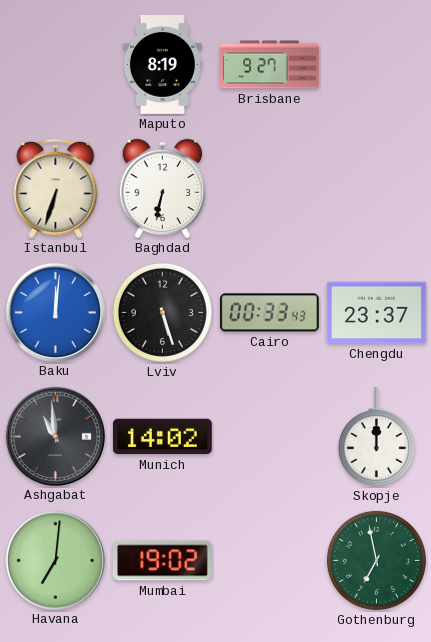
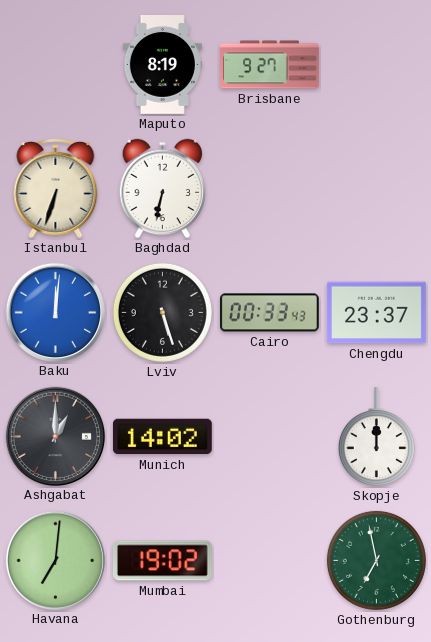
Ashgabat: 10:59 -> 1:00
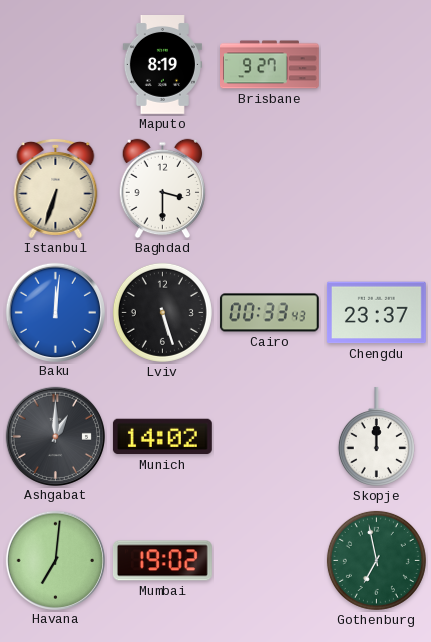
Baghdad: 6:32 -> 3:30
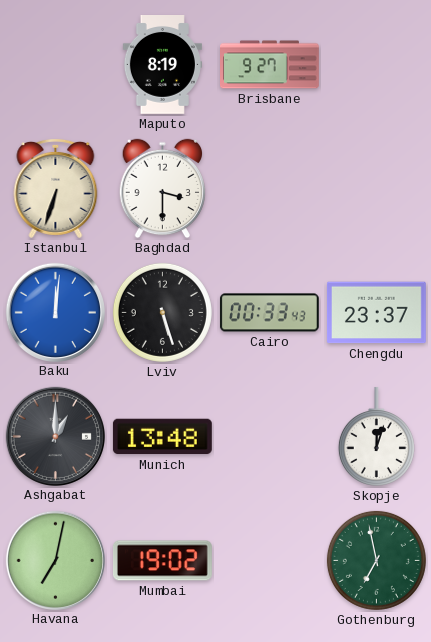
Munich: 14:02 -> 13:48
Skopje: 12:00 -> 12:03
Havana: 7:01 -> 7:02
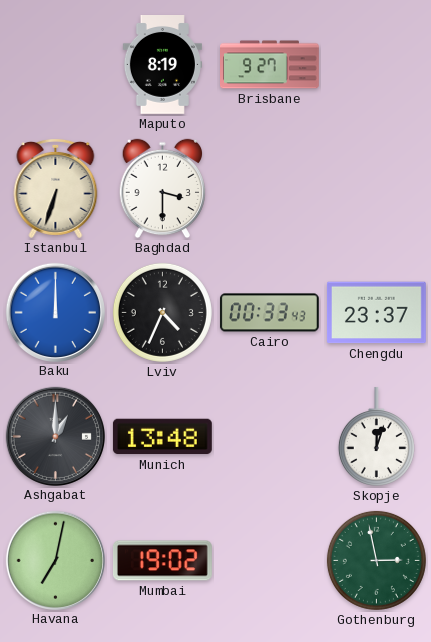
Baku: 12:01 -> 12:00
Lviv: 5:27 -> 4:34
Gothenburg: 6:58 -> 2:58
